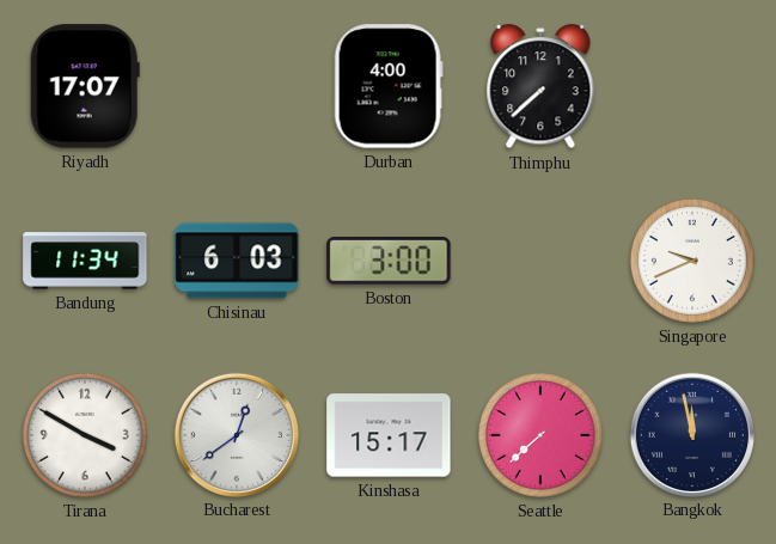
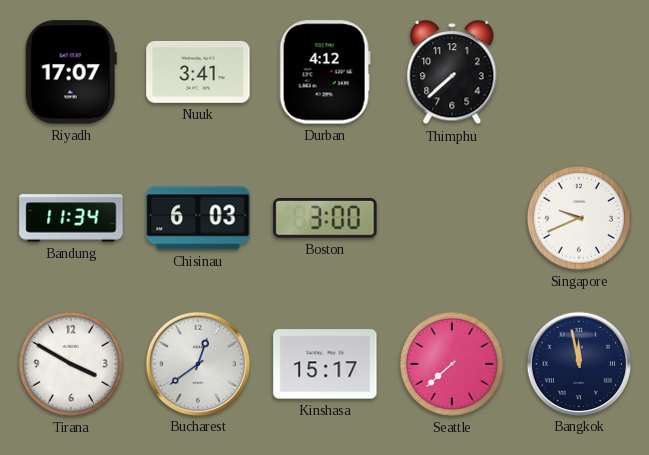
Nuuk: none -> 3:41
Durban: 4:00 -> 4:12
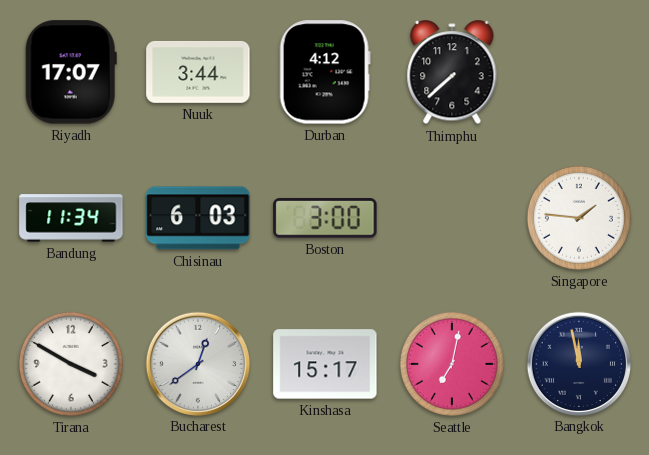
Nuuk: 3:41 -> 3:44
Singapore: 9:41 -> 1:46
Seattle: 7:38 -> 7:02
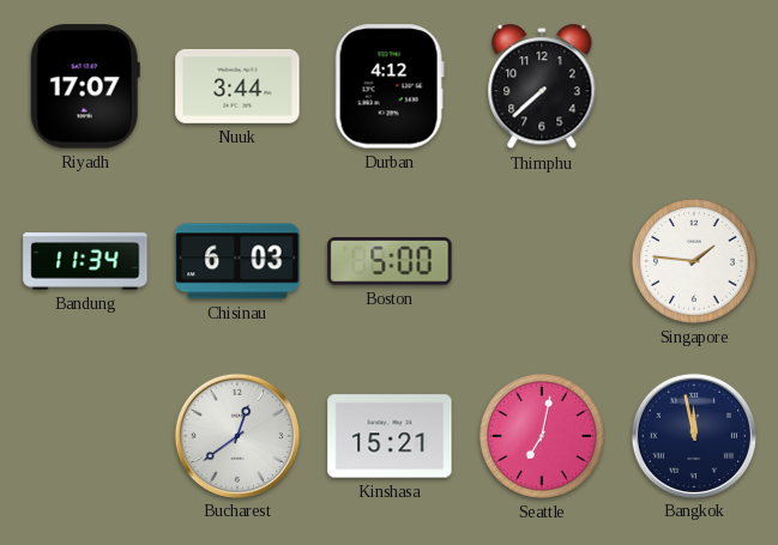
Boston: 3:00 -> 5:00
Tirana: 3:50 -> none
Kinshasa: 15:17 -> 15:21
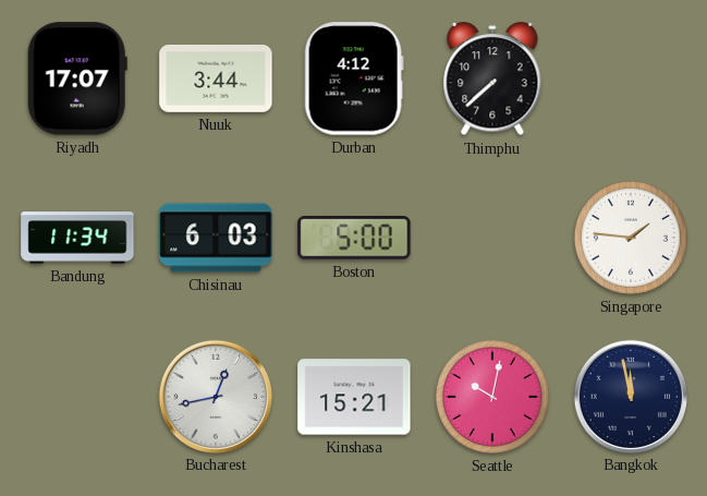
Bucharest: 12:39 -> 12:43
Seattle: 7:02 -> 10:02
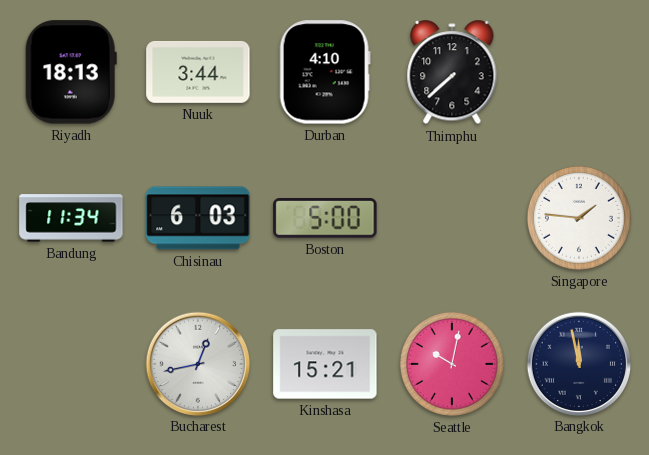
Riyadh: 17:07 -> 18:13
Durban: 4:12 -> 4:10
